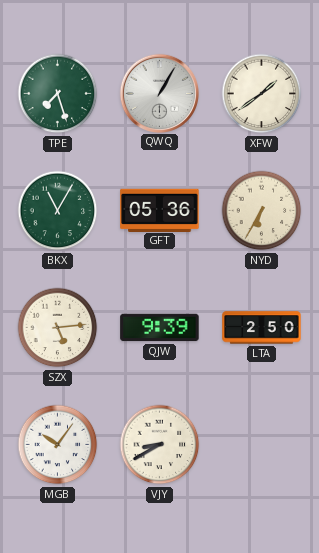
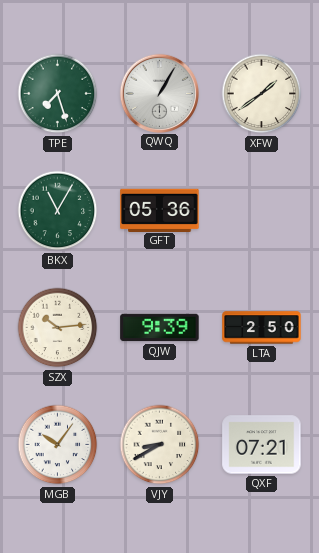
NYD: 6:35 -> none
SZX: 5:14 -> 10:14
QXF: none -> 07:21
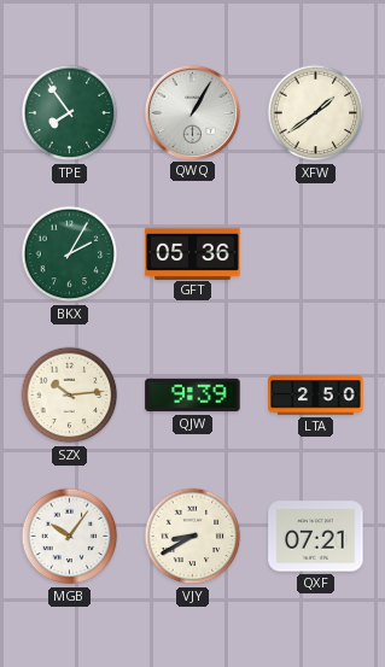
TPE: 7:27 -> 7:54
BKX: 11:05 -> 2:05
